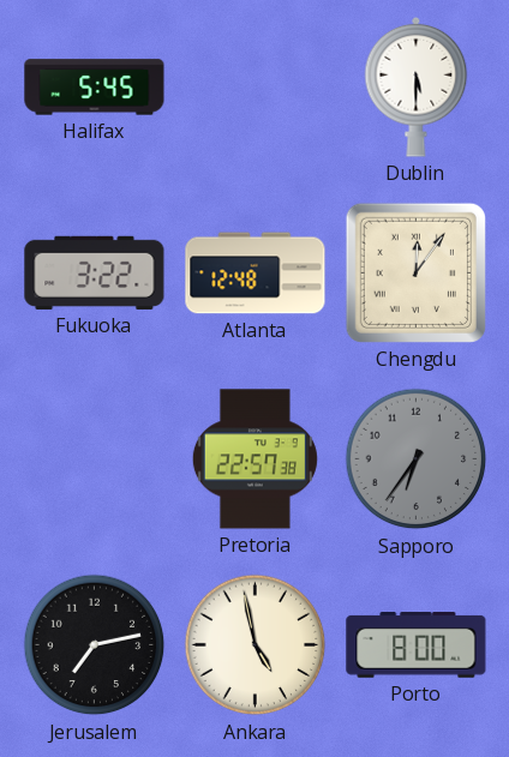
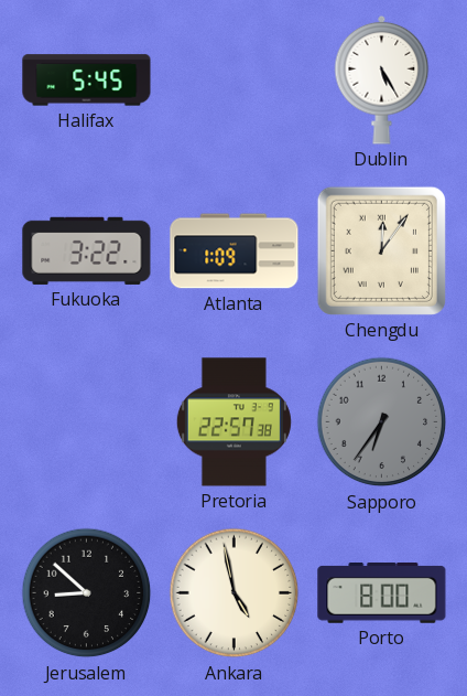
Dublin: 5:30 -> 5:25
Atlanta: 12:48 -> 1:09
Jerusalem: 7:13 -> 8:52
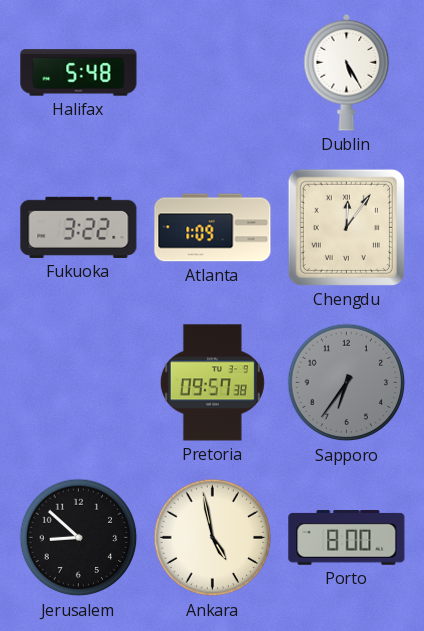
Halifax: 5:45 -> 5:48
Pretoria: 22:57 -> 09:57
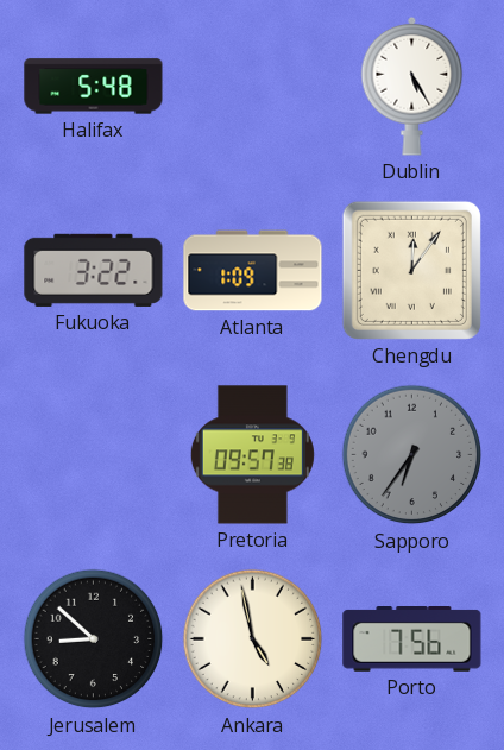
Porto: 8:00 -> 7:56
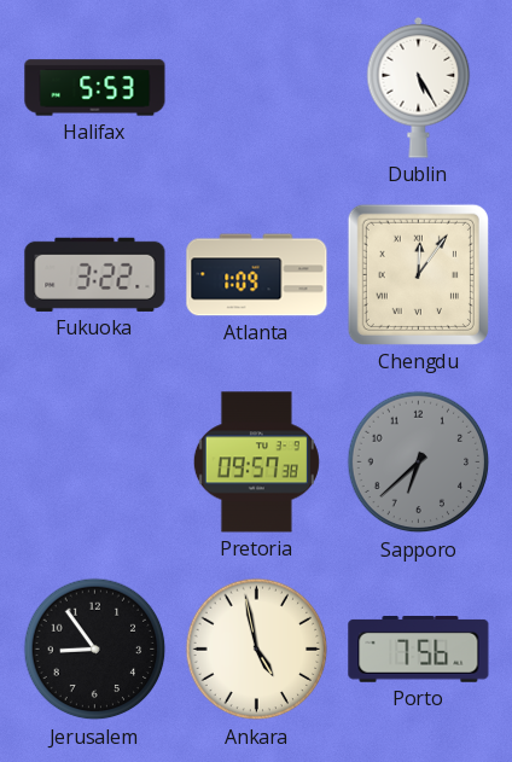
Halifax: 5:48 -> 5:53
Sapporo: 6:36 -> 6:38
Jerusalem: 8:52 -> 8:54
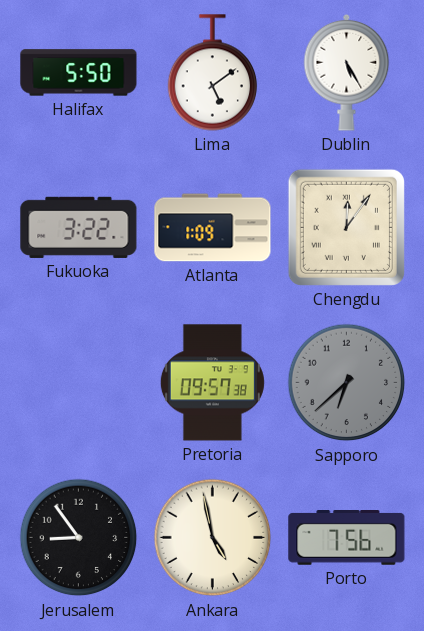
Halifax: 5:53 -> 5:50
Lima: none -> 5:09
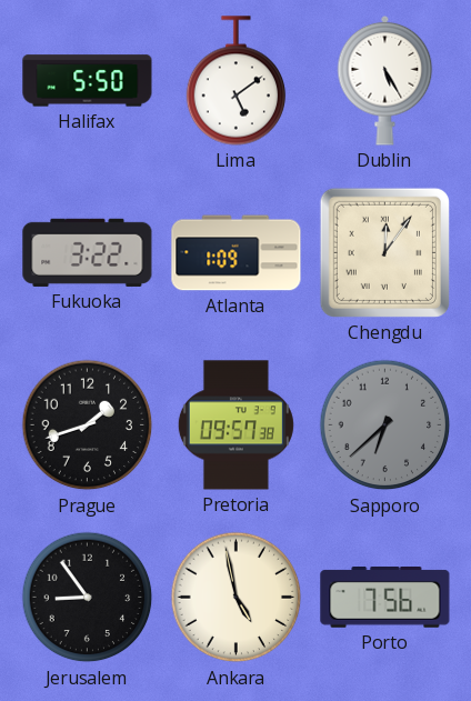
Prague: none -> 1:42
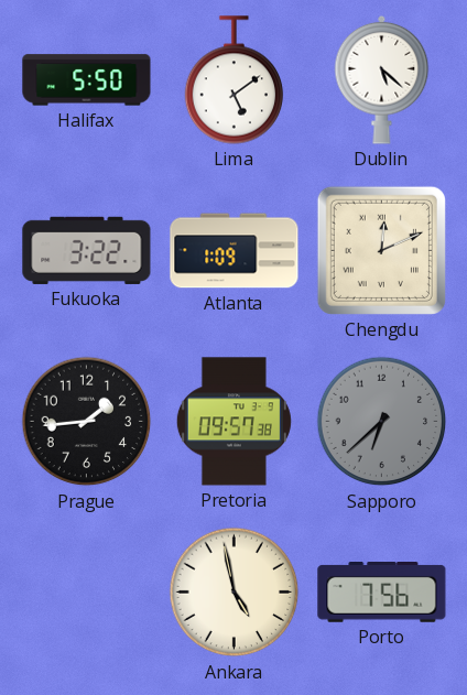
Dublin: 5:25 -> 5:22
Chengdu: 12:06 -> 12:11
Prague: 1:42 -> 1:44
Jerusalem: 8:54 -> none
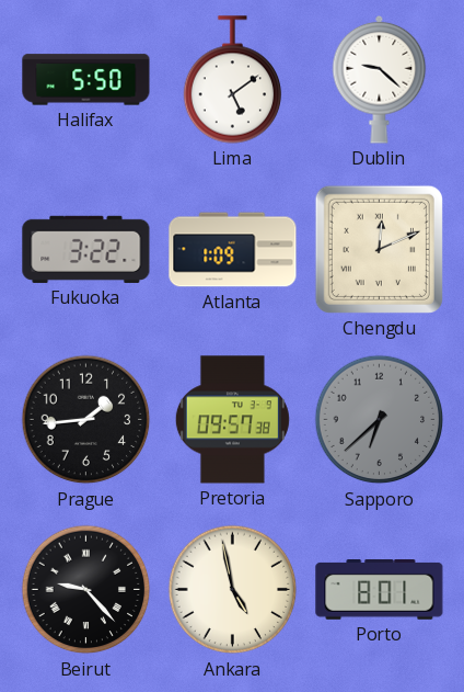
Dublin: 5:22 -> 9:22
Beirut: none -> 9:23
Porto: 7:56 -> 8:01
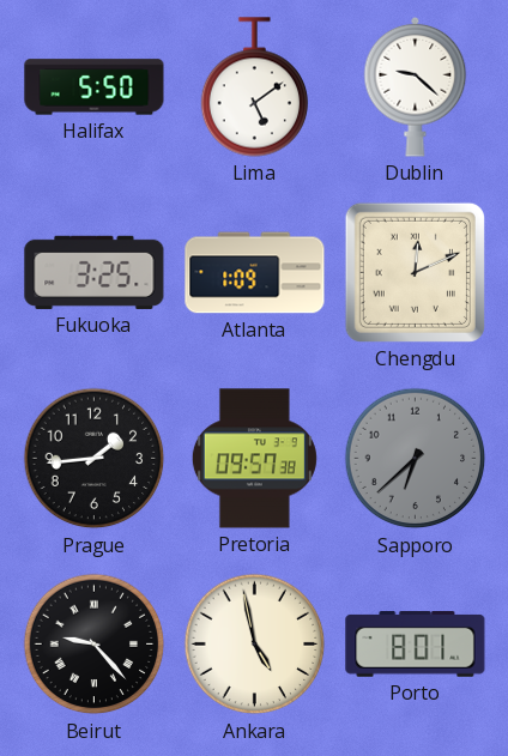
Fukuoka: 3:22 -> 3:25
